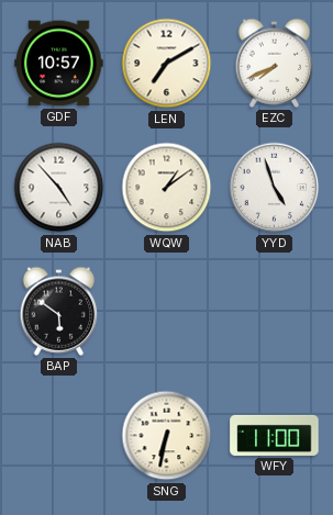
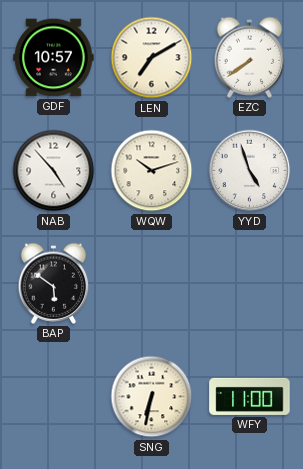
EZC: 7:41 -> 7:39
WQW: 1:09 -> 10:12
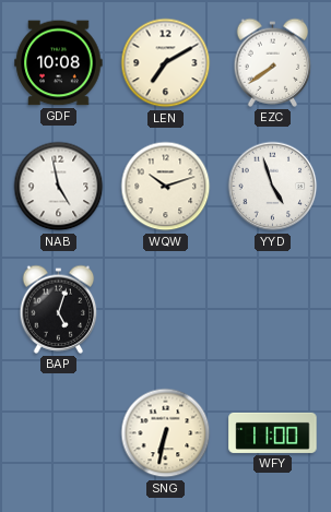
GDF: 10:57 -> 10:08
NAB: 4:53 -> 4:58
BAP: 5:51 -> 5:03
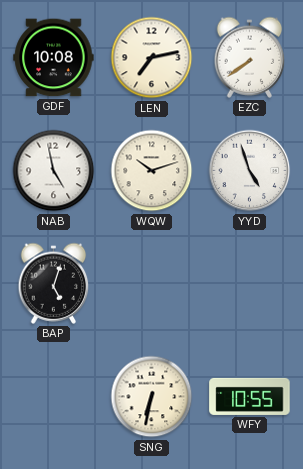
LEN: 7:10 -> 7:13
WFY: 11:00 -> 10:55
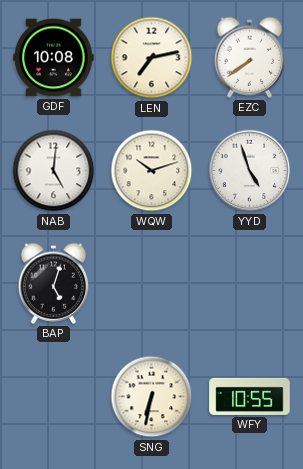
NAB: 4:58 -> 5:01
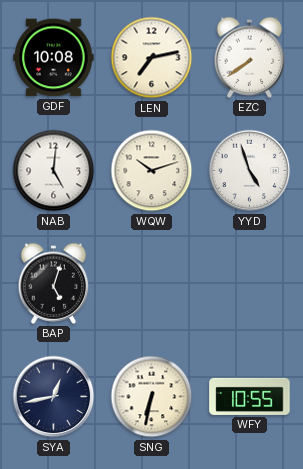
SYA: none -> 12:43
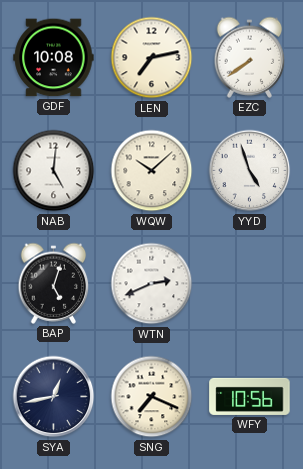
WQW: 10:12 -> 10:08
WTN: none -> 2:41
SNG: 6:32 -> 7:19
WFY: 10:55 -> 10:56
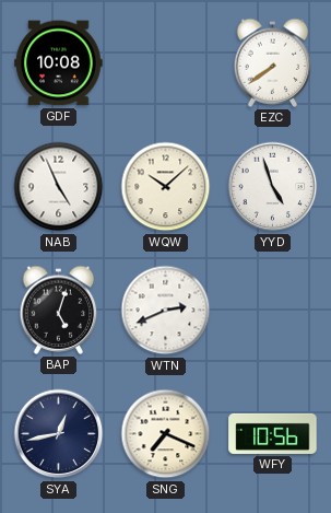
LEN: 7:13 -> none
NAB: 5:01 -> 4:56
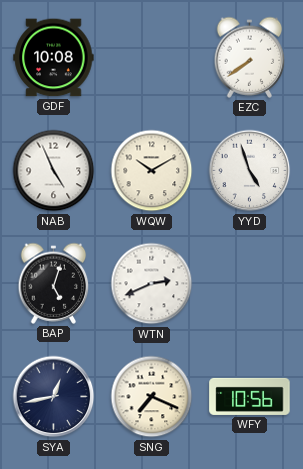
WQW: 10:08 -> 10:10
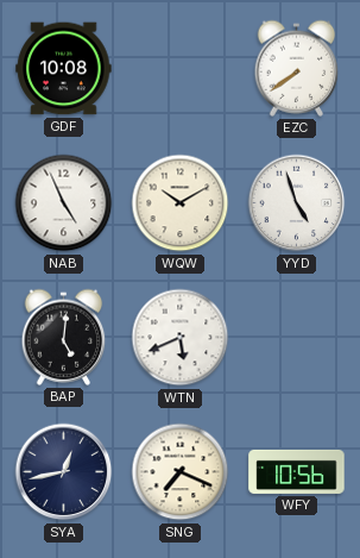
BAP: 5:03 -> 5:01
WTN: 2:41 -> 5:41
